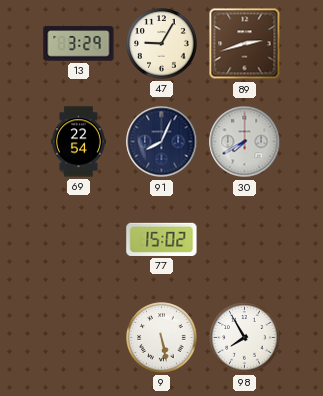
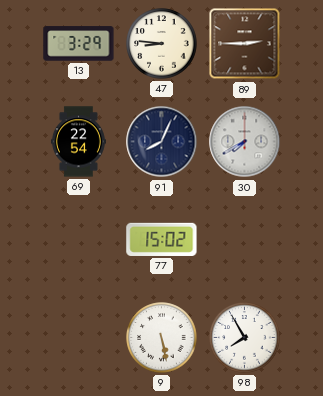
47: 9:05 -> 8:46
89: 2:42 -> 2:45
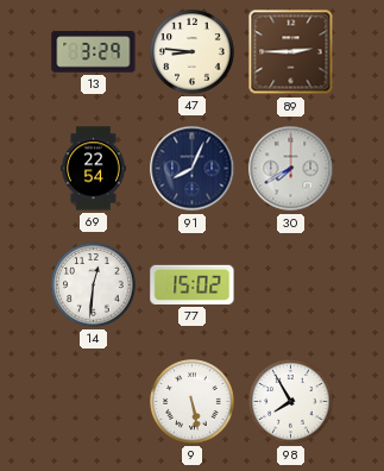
14: none -> 12:31
